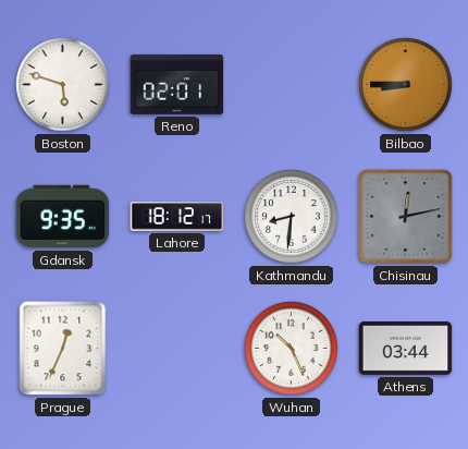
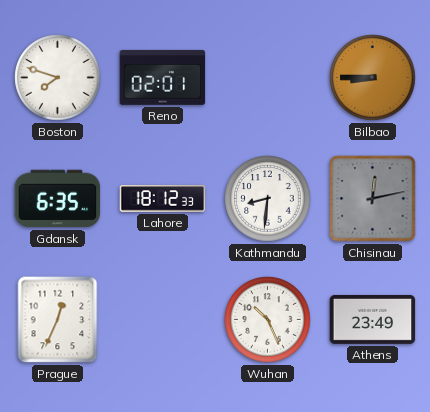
Boston: 5:48 -> 7:48
Gdansk: 9:35 -> 6:35
Lahore: 18:12:17 -> 18:12:33
Athens: 03:44 -> 23:49
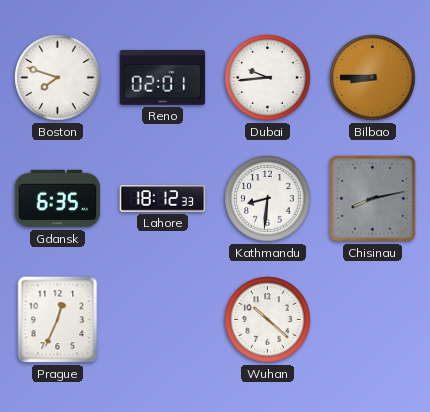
Dubai: none -> 9:44
Chisinau: 12:13 -> 8:13
Wuhan: 10:26 -> 10:22
Athens: 23:49 -> none
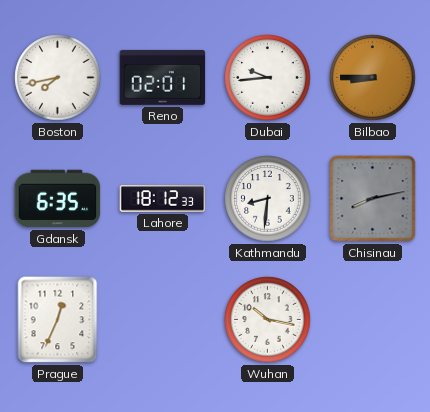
Boston: 7:48 -> 7:43
Wuhan: 10:22 -> 10:17
